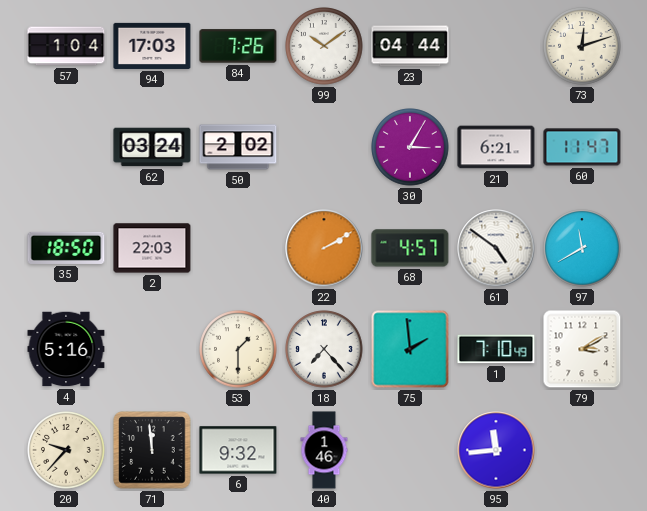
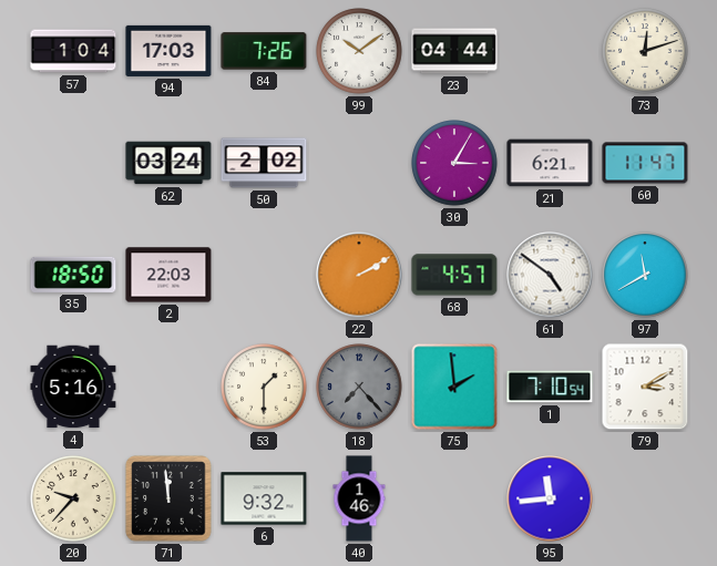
18 dial: white -> grey
1: 7:10:49 -> 7:10:54
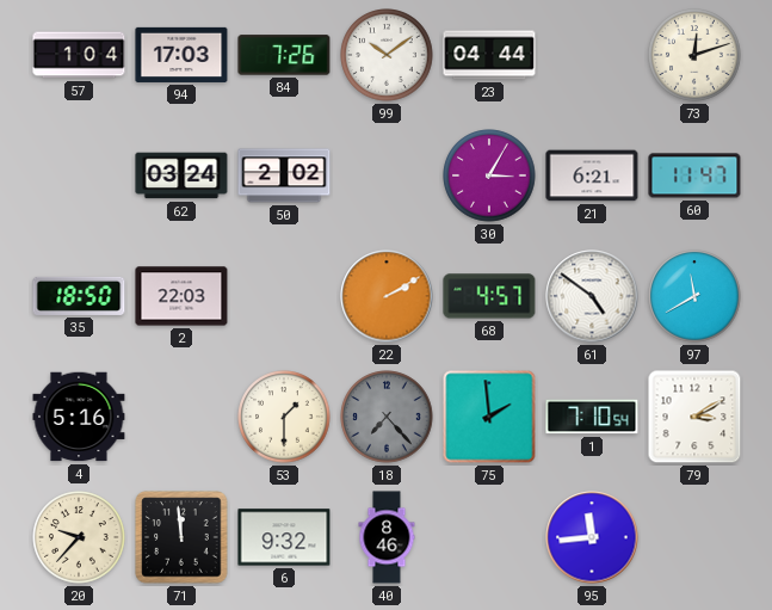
40: 1:46 -> 8:46
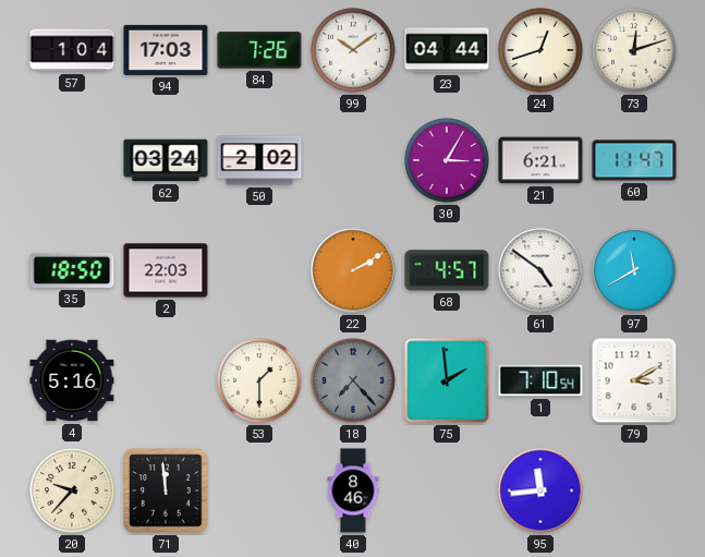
24: none -> 12:42
6: 9:32 -> none
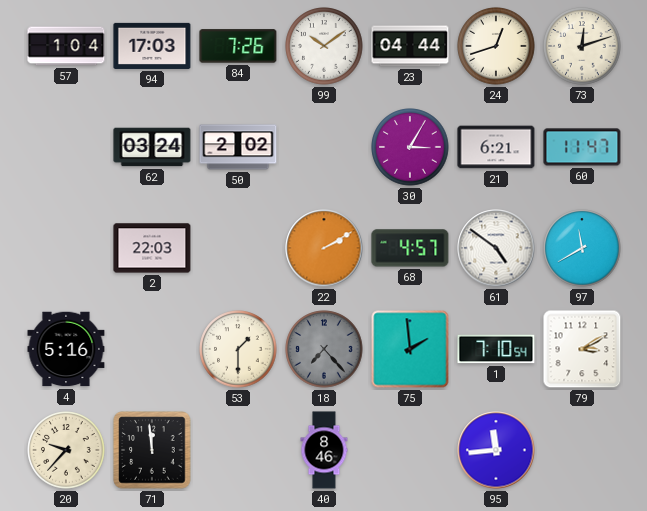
35: 18:50 -> none
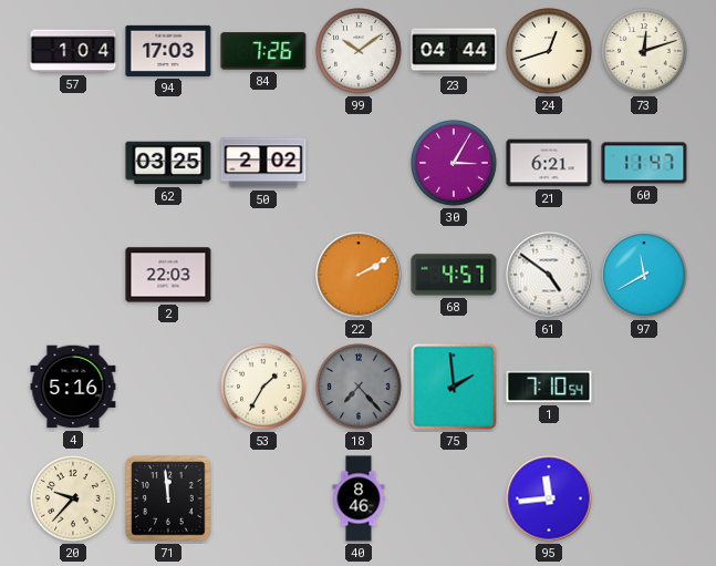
62: 03:24 -> 03:25
53: 1:30 -> 1:35
79: 3:10 -> none
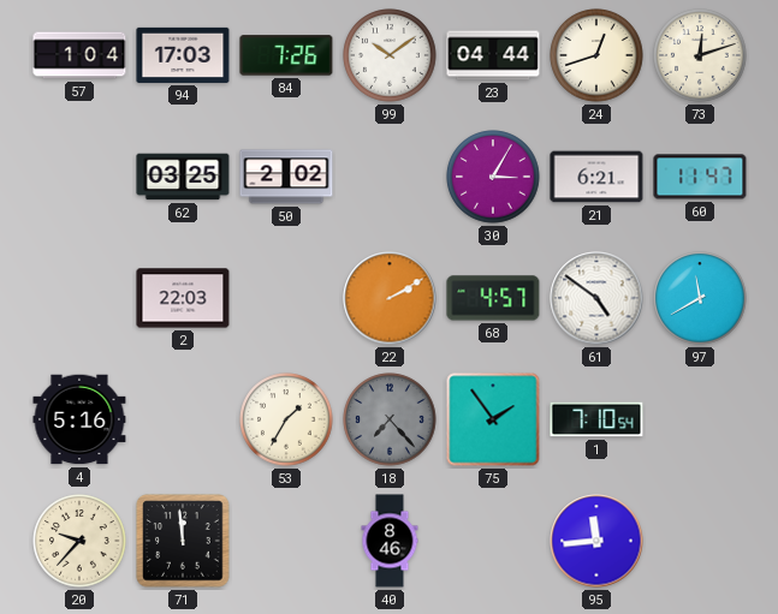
75: 1:59 -> 1:54
